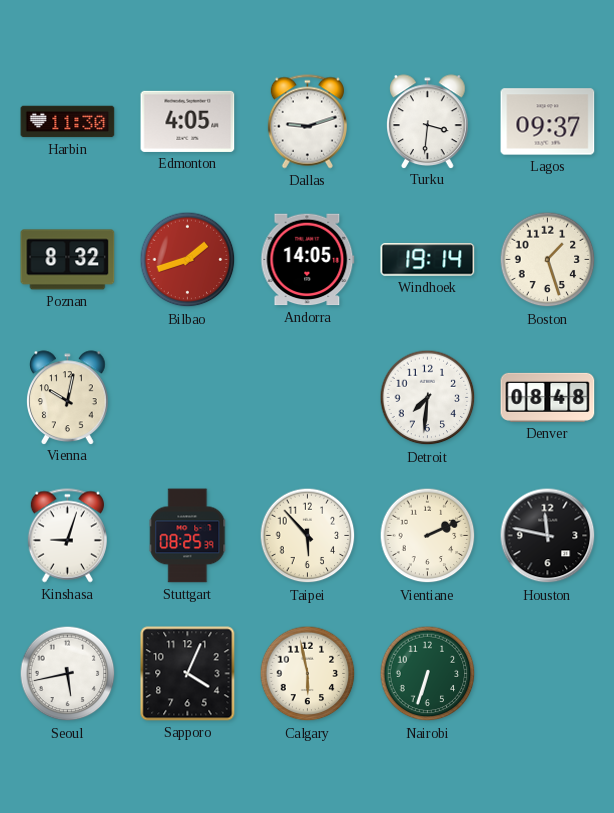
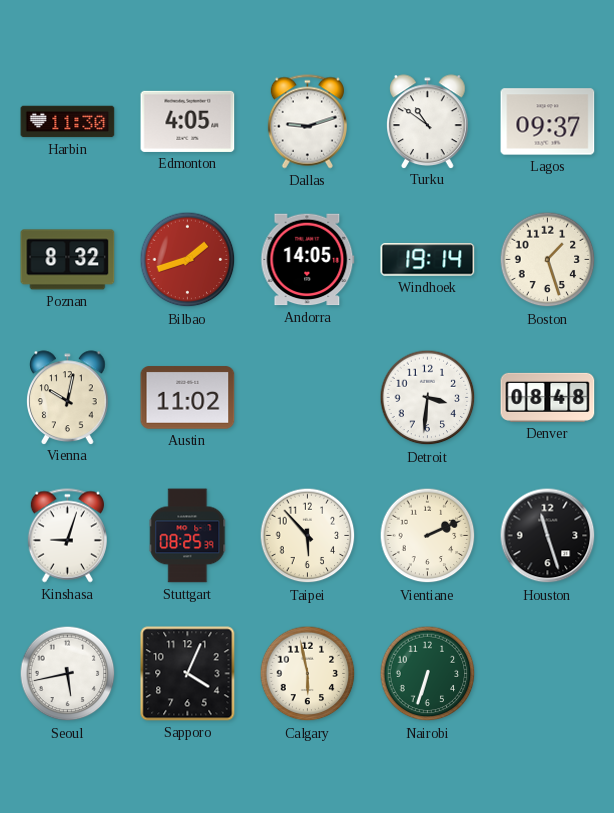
Turku: 3:31 -> 10:51
Austin: none -> 11:02
Detroit: 7:31 -> 3:31
Houston: 11:47 -> 11:27
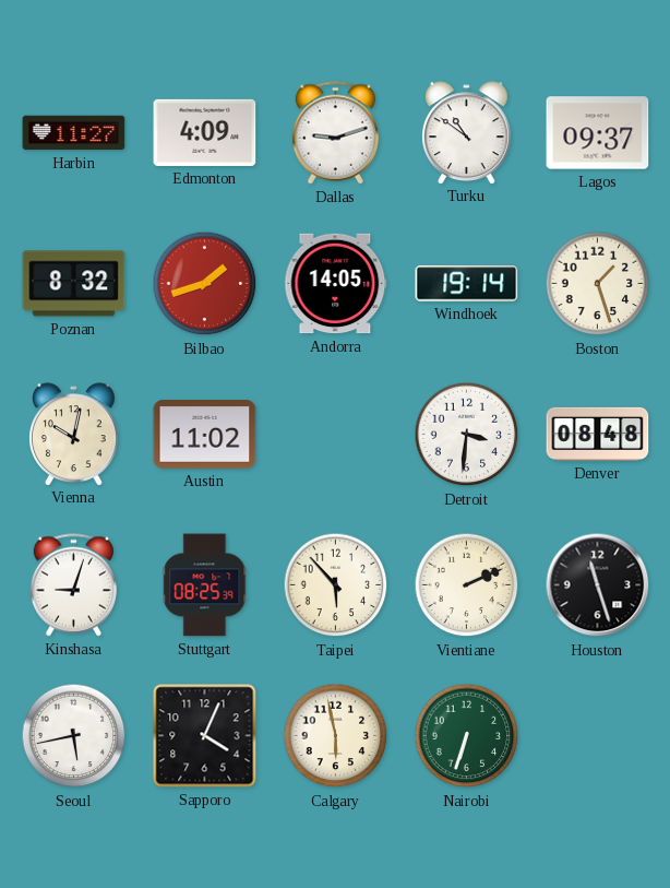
Harbin: 11:30 -> 11:27
Edmonton: 4:05 -> 4:09
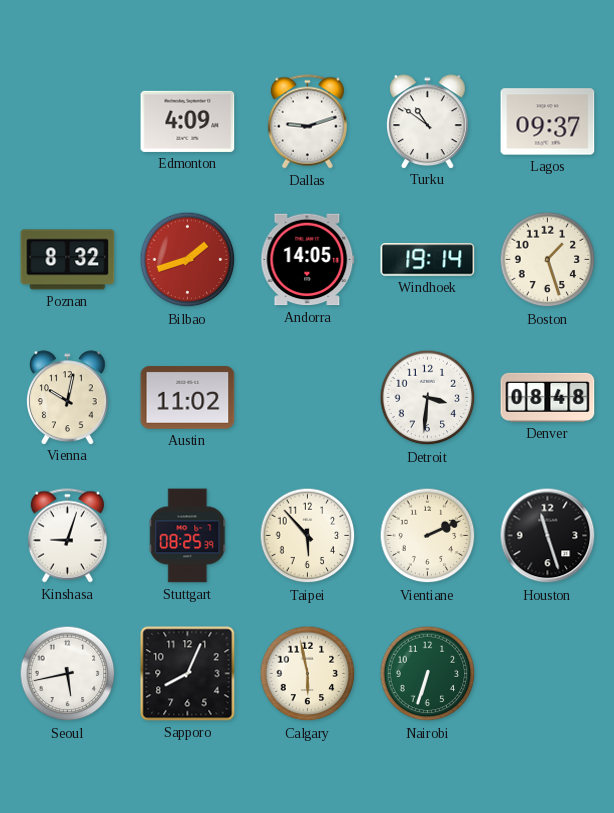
Harbin: 11:27 -> none
Sapporo: 4:04 -> 8:04
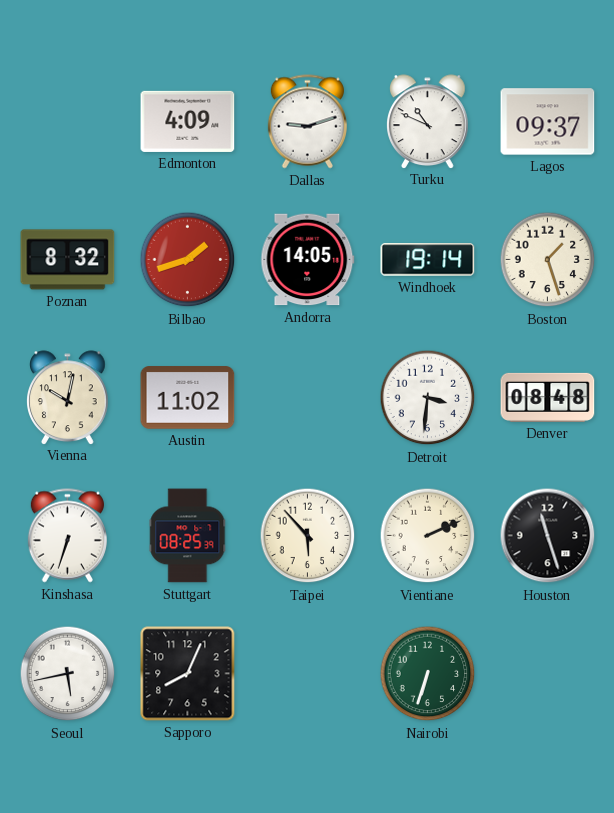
Turku: 10:51 -> 10:49
Kinshasa: 9:03 -> 6:33
Calgary: 5:58 -> none
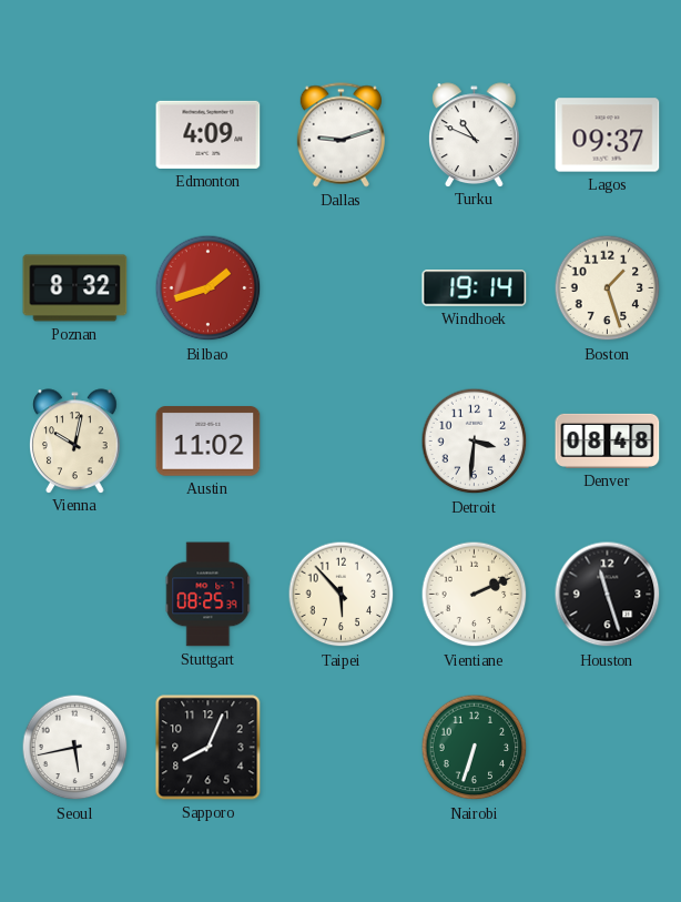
Andorra: 14:05 -> none
Kinshasa: 6:33 -> none
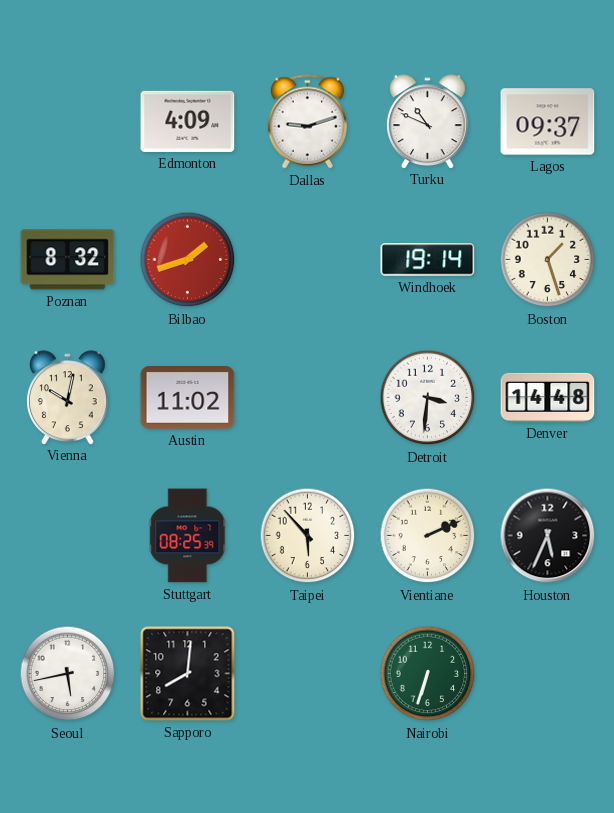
Denver: 08:48 -> 14:48
Houston: 11:27 -> 5:34
Sapporo: 8:04 -> 8:01
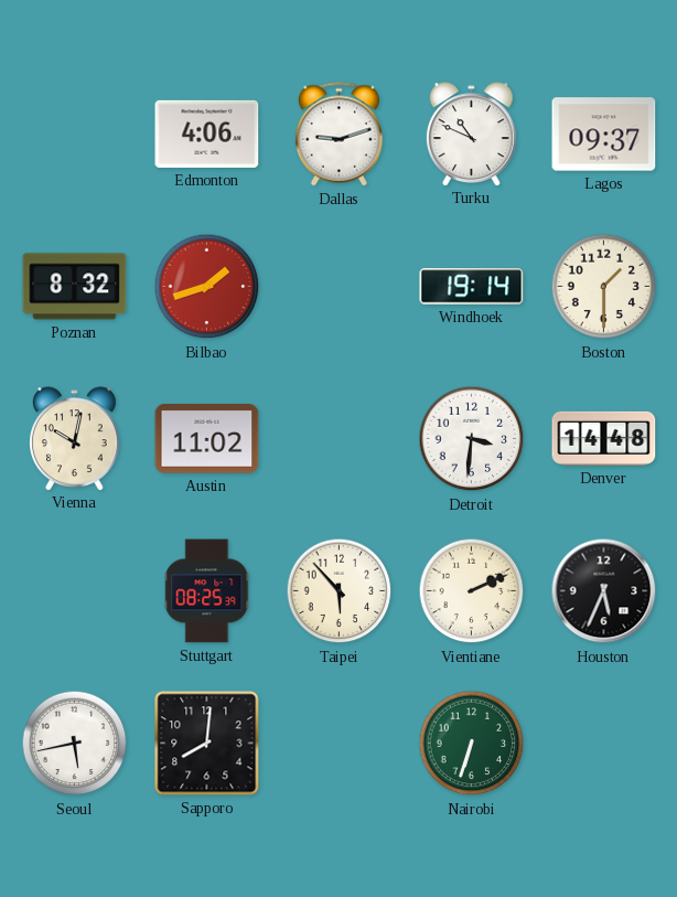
Edmonton: 4:09 -> 4:06
Boston: 1:27 -> 1:30
